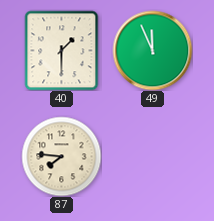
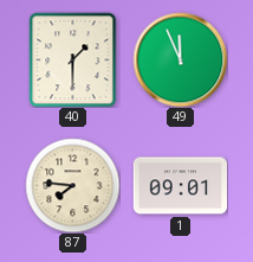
1: none -> 09:01
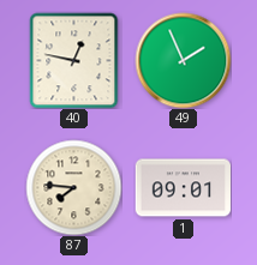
40: 1:30 -> 12:47
49: 11:56 -> 1:56
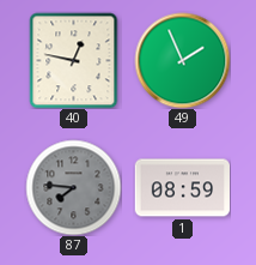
87 dial: cream -> grey
1: 09:01 -> 08:59
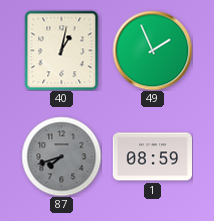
40: 12:47 -> 1:02
87: 7:46 -> 7:42
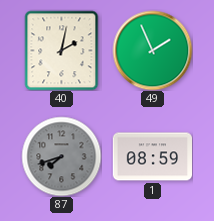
40: 1:02 -> 2:02
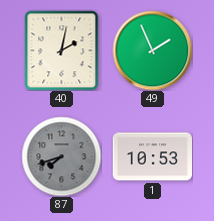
1: 08:59 -> 10:53
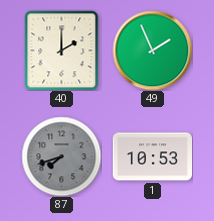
40: 2:02 -> 2:00
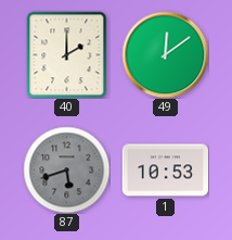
49: 1:56 -> 12:09
87: 7:42 -> 5:42
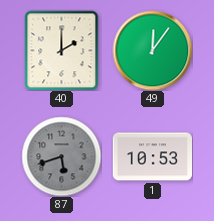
49: 12:09 -> 12:06
